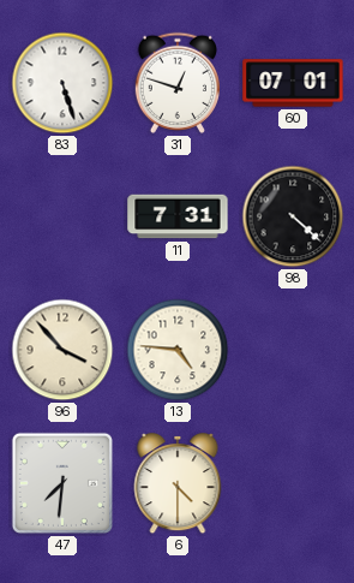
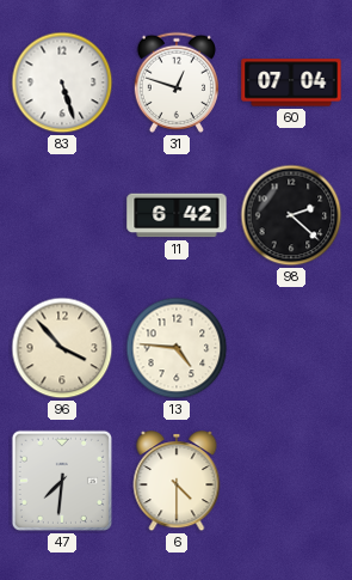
60: 07:01 -> 07:04
11: 7:31 -> 6:42
98: 4:22 -> 2:22
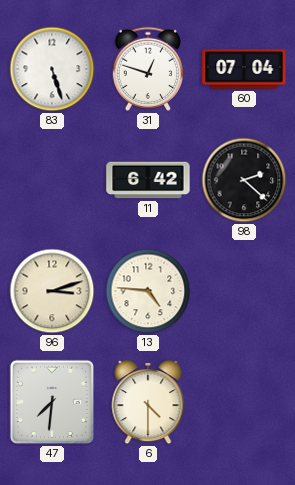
96: 3:53 -> 3:12
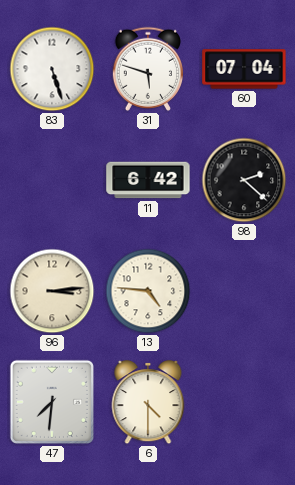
31: 12:48 -> 5:48
96: 3:12 -> 3:14
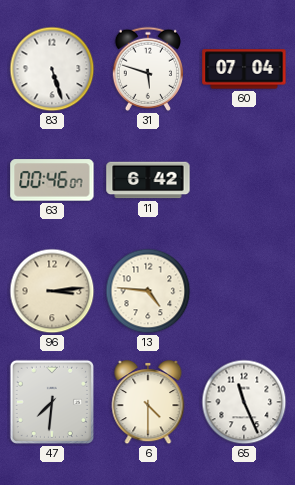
63: none -> 00:46
98: 2:22 -> none
65: none -> 11:26
